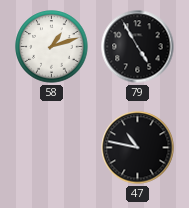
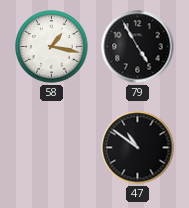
58: 1:12 -> 1:17
47: 10:47 -> 10:51
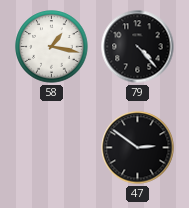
79: 4:55 -> 4:23
47: 10:51 -> 2:51
